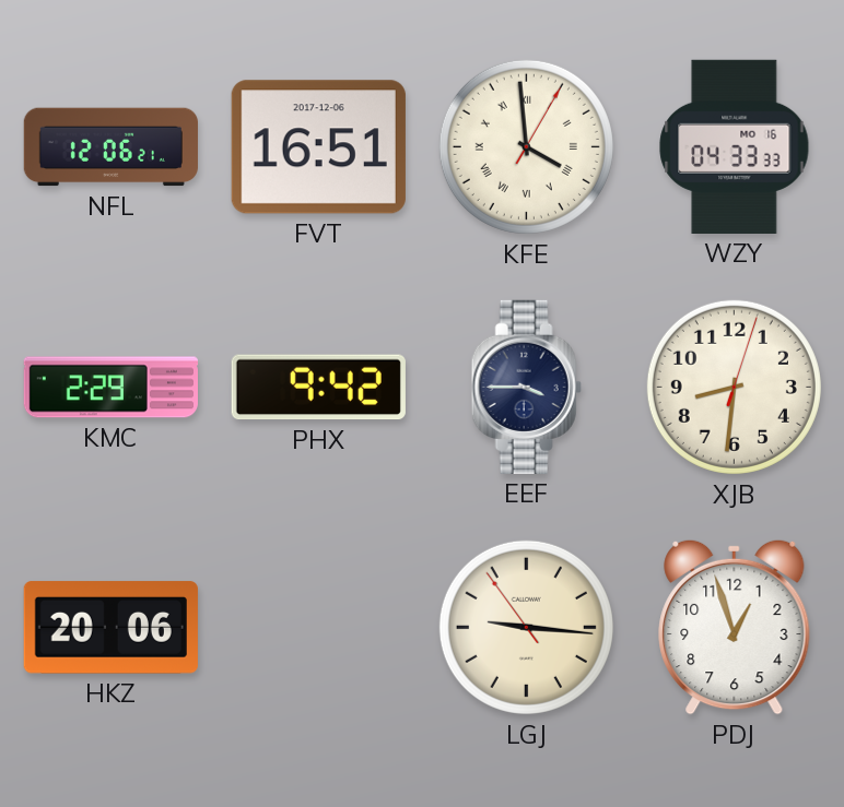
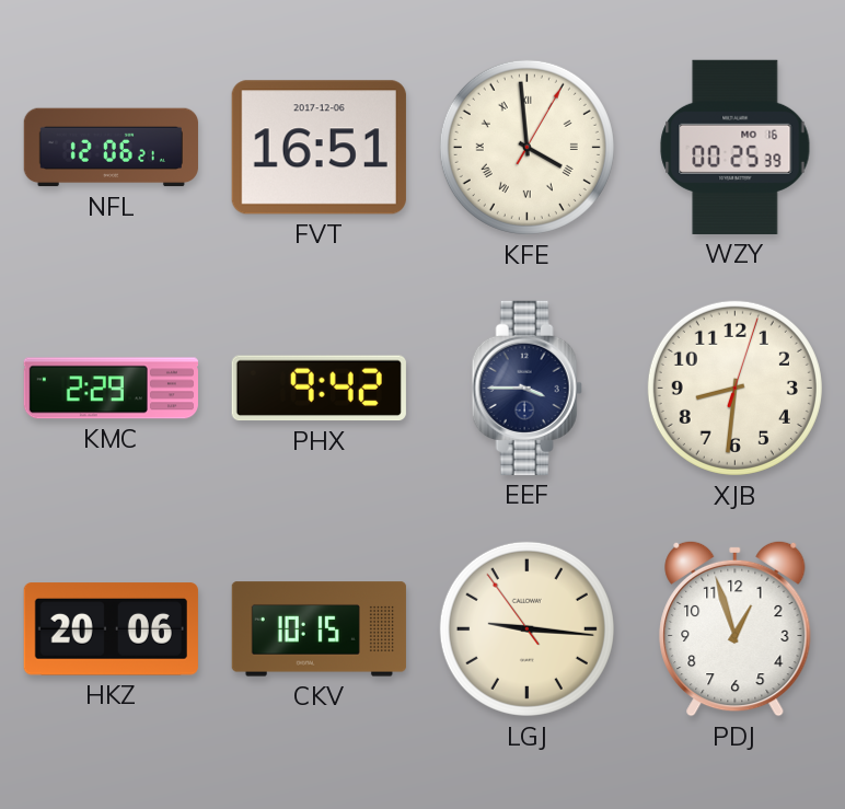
WZY: 04:33 -> 00:25
CKV: none -> 10:15
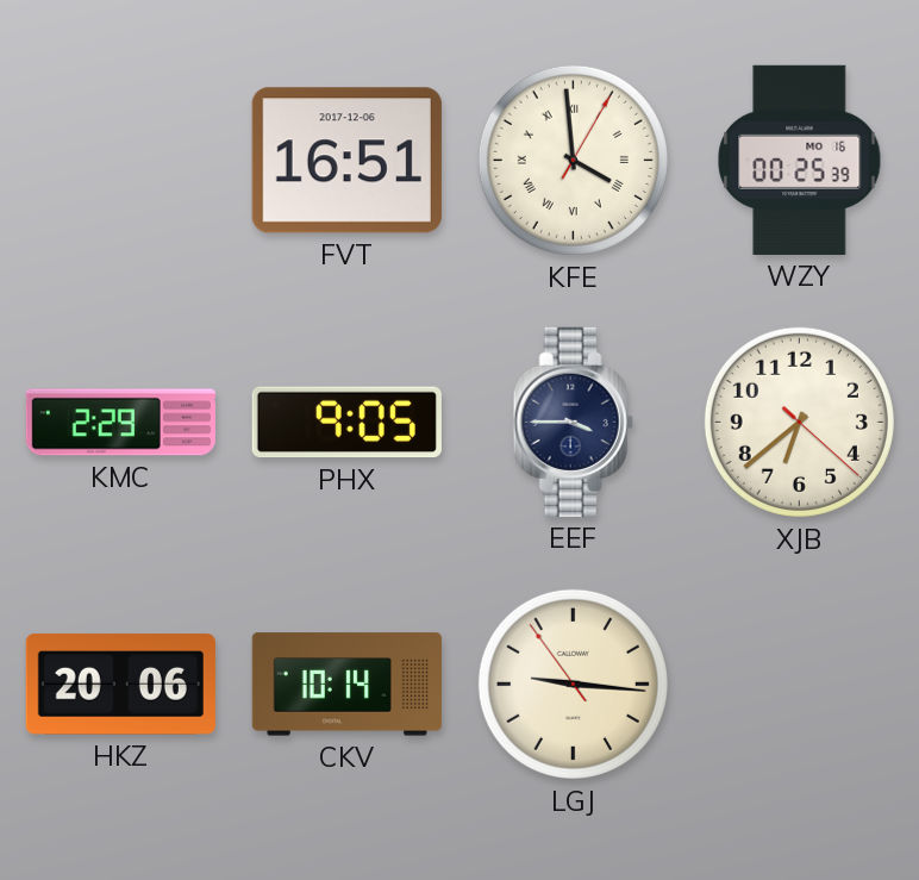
NFL: 12:06 -> none
PHX: 9:42 -> 9:05
XJB: 8:31 -> 6:38
CKV: 10:15 -> 10:14
PDJ: 12:57 -> none
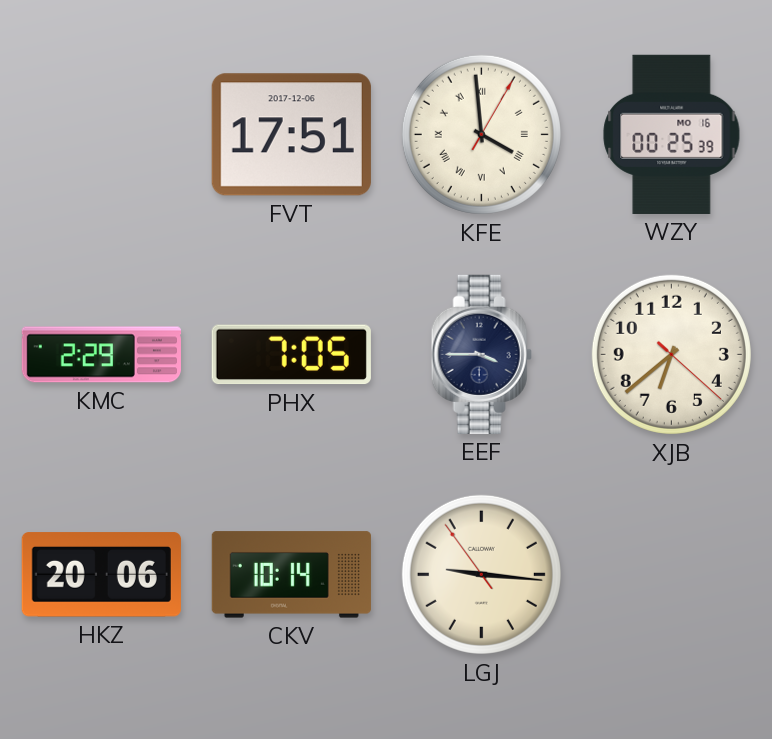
FVT: 16:51 -> 17:51
PHX: 9:05 -> 7:05
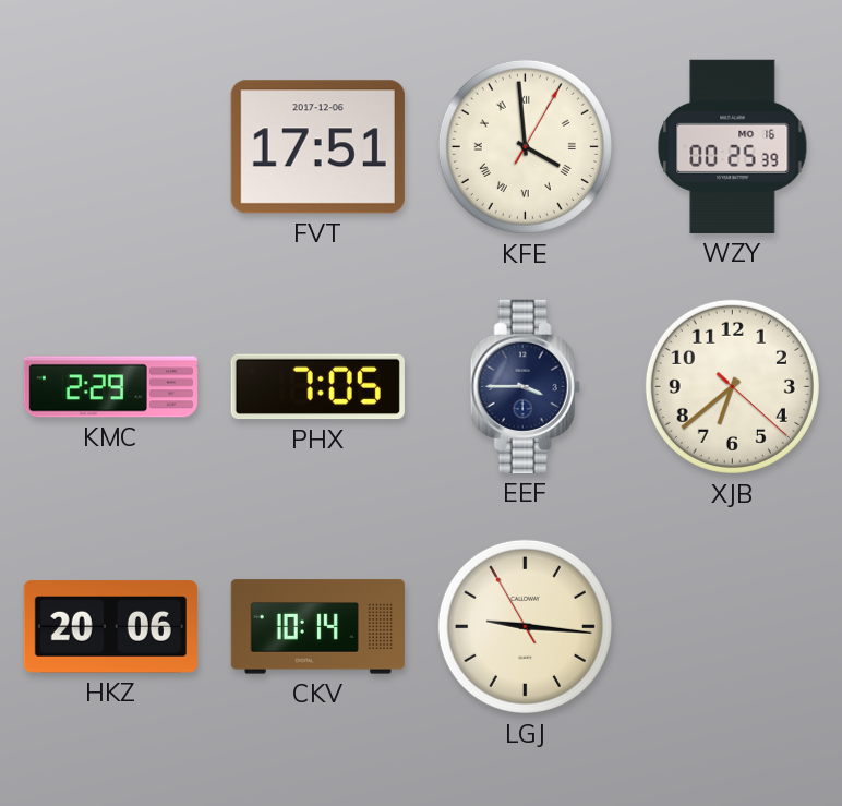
LGJ: 9:15:54 -> 9:15:55
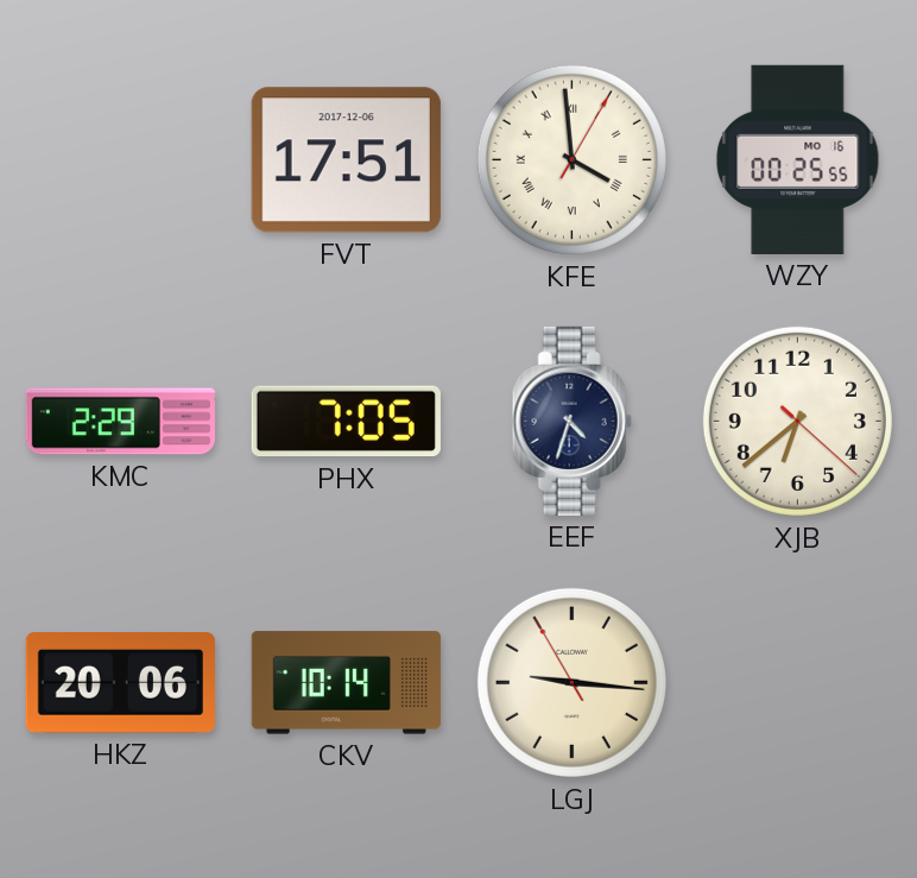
WZY: 00:25:39 -> 00:25:55
EEF: 3:45 -> 4:33
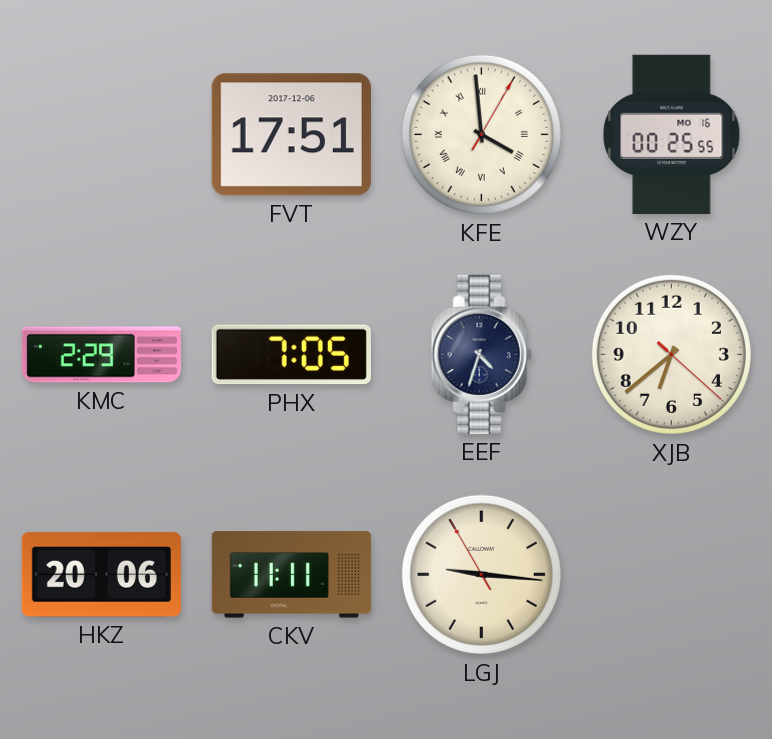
CKV: 10:14 -> 11:11
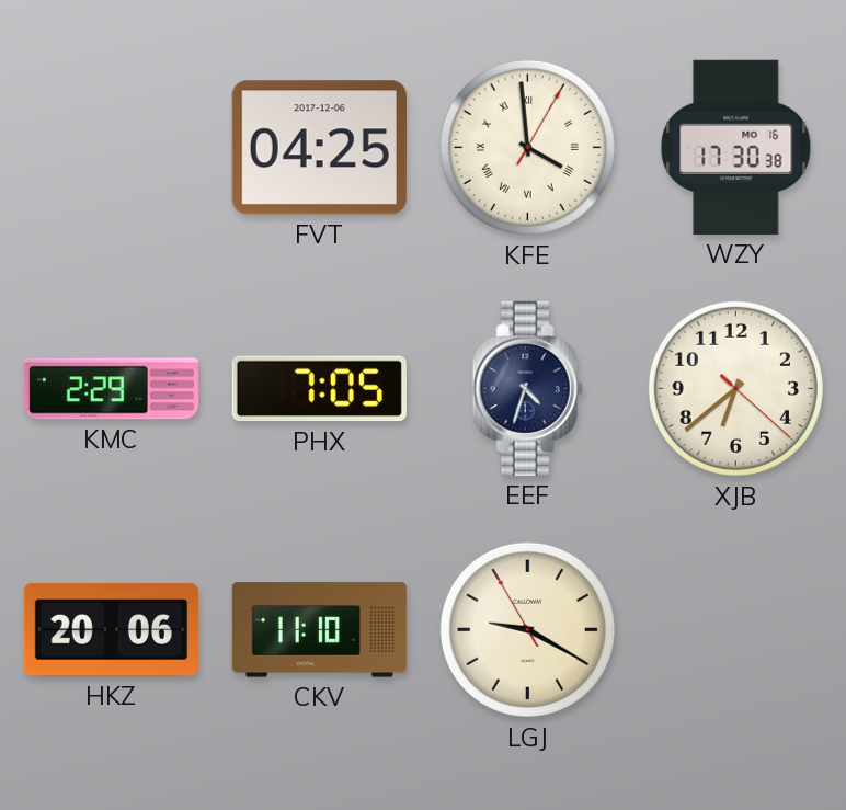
FVT: 17:51 -> 04:25
WZY: 00:25 -> 17:30
CKV: 11:11 -> 11:10
LGJ: 9:15 -> 9:19
